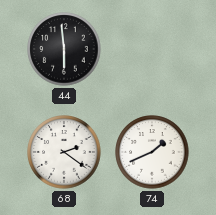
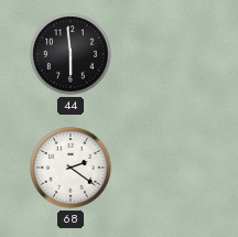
74: 1:41 -> none
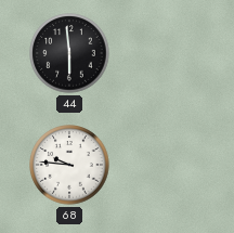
68: 2:21 -> 9:46
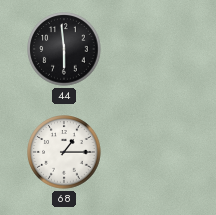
68: 9:46 -> 1:15
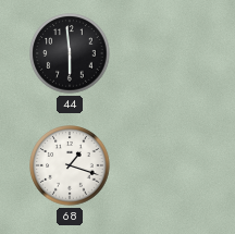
68: 1:15 -> 1:18
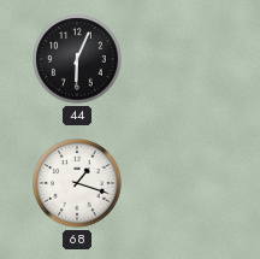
44: 5:59 -> 6:04
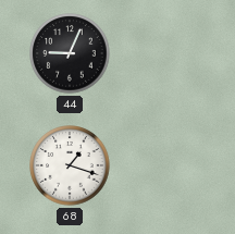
44: 6:04 -> 9:04
